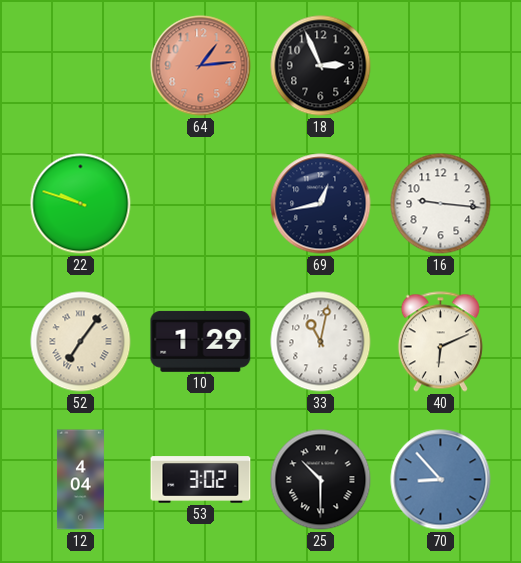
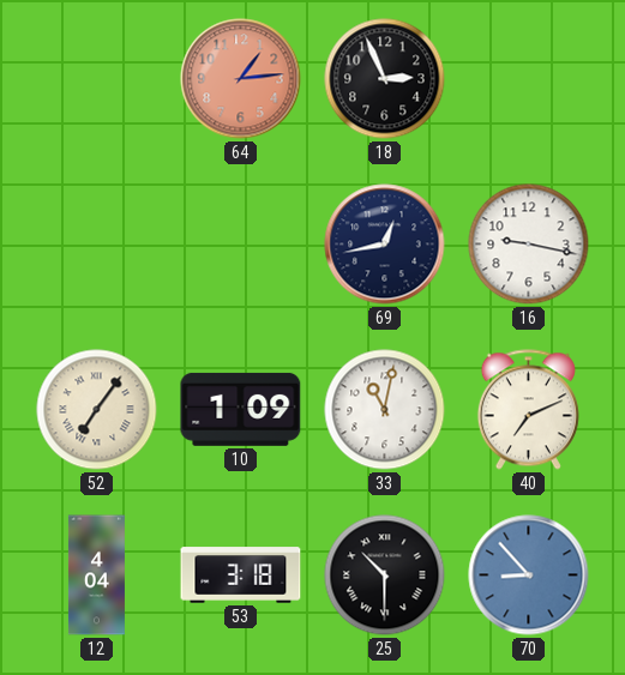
22: 9:48 -> none
16: 9:16 -> 9:17
10: 1:29 -> 1:09
40: 6:11 -> 7:11
53: 3:02 -> 3:18
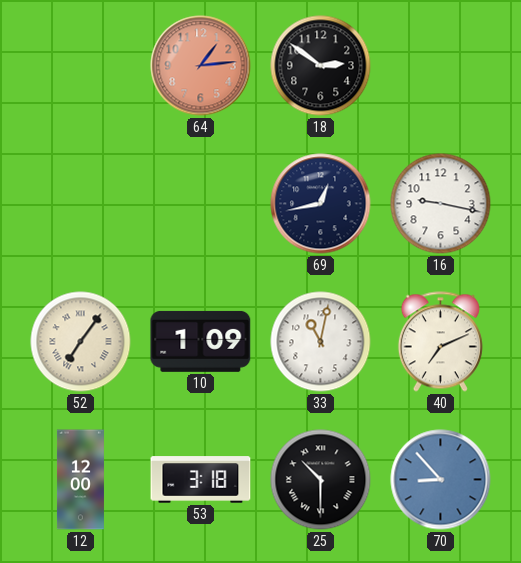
18: 2:56 -> 2:51
12: 4:04 -> 12:00
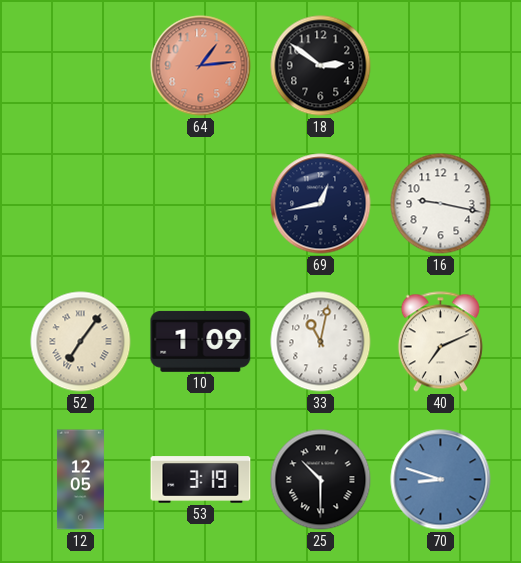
12: 12:00 -> 12:05
53: 3:18 -> 3:19
70: 8:53 -> 8:48
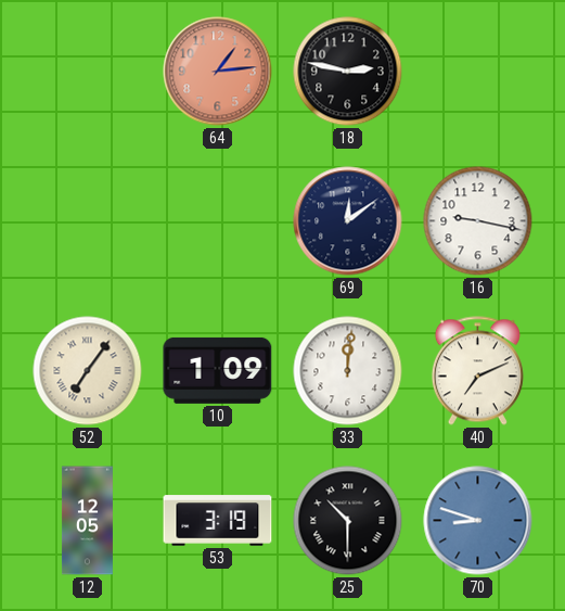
18: 2:51 -> 2:47
69: 12:43 -> 12:09
33: 11:02 -> 12:01
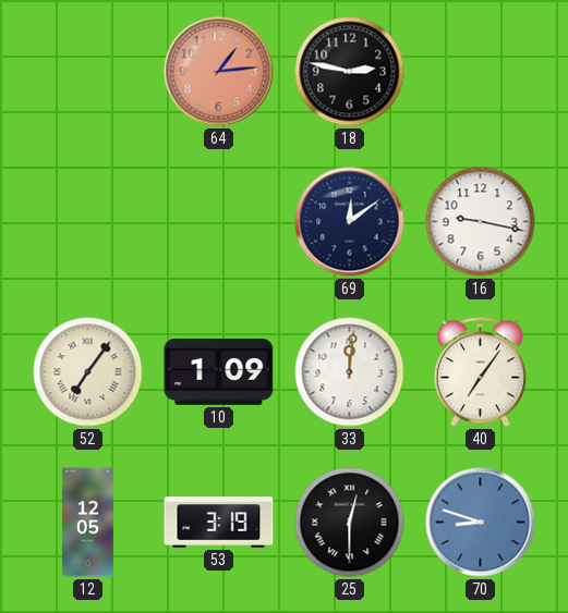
40: 7:11 -> 7:06
25: 10:30 -> 12:30
